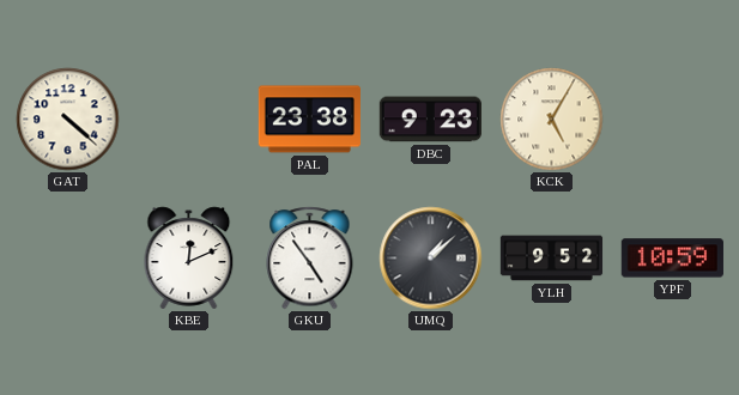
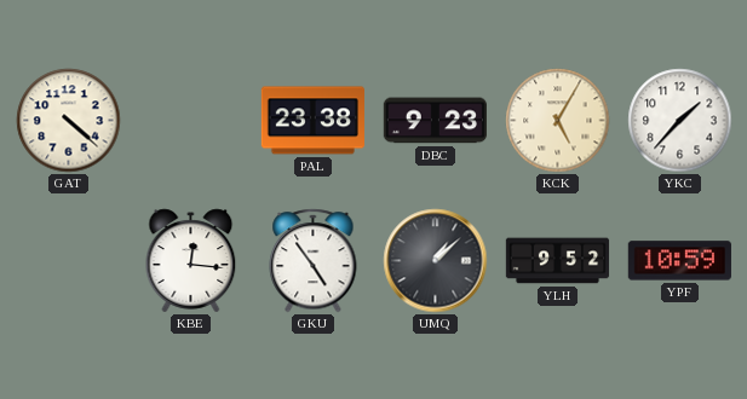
YKC: none -> 1:37
KBE: 12:11 -> 12:16
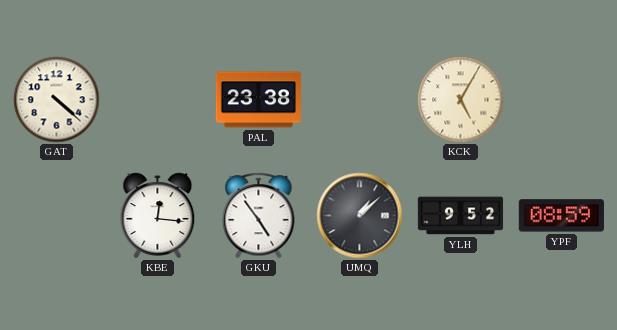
DBC: 9:23 -> none
YKC: 1:37 -> none
YPF: 10:59 -> 08:59
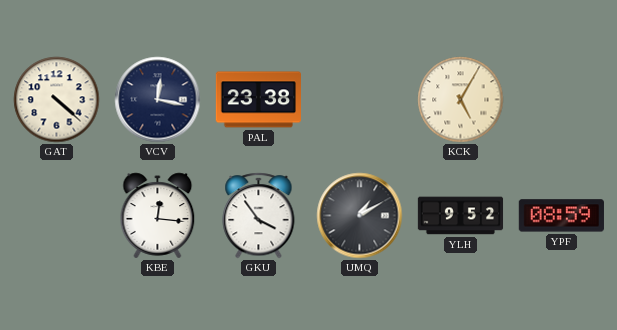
VCV: none -> 12:17
GKU: 4:54 -> 3:54
UMQ: 1:08 -> 1:10
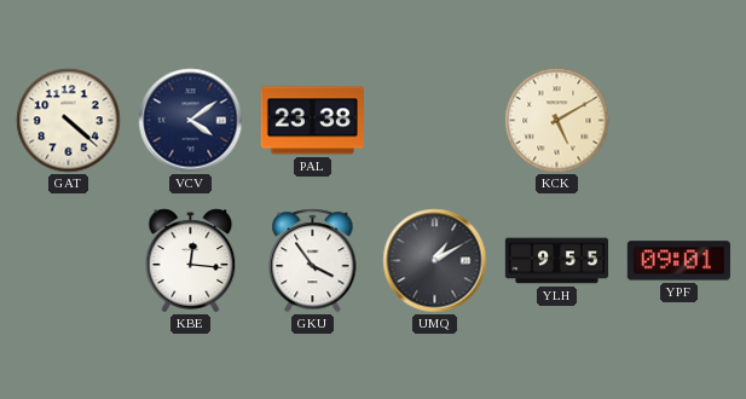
VCV: 12:17 -> 4:09
KCK: 5:05 -> 5:10
YLH: 9:52 -> 9:55
YPF: 08:59 -> 09:01
